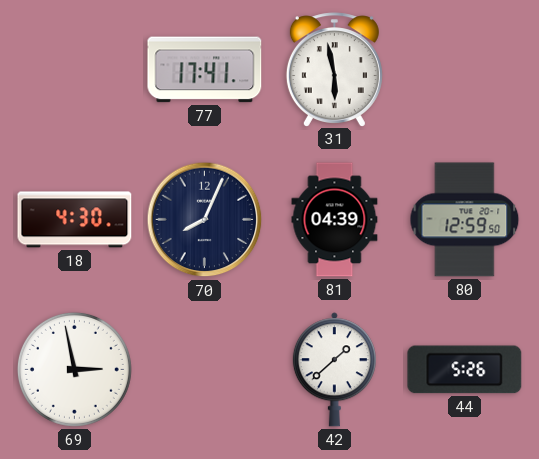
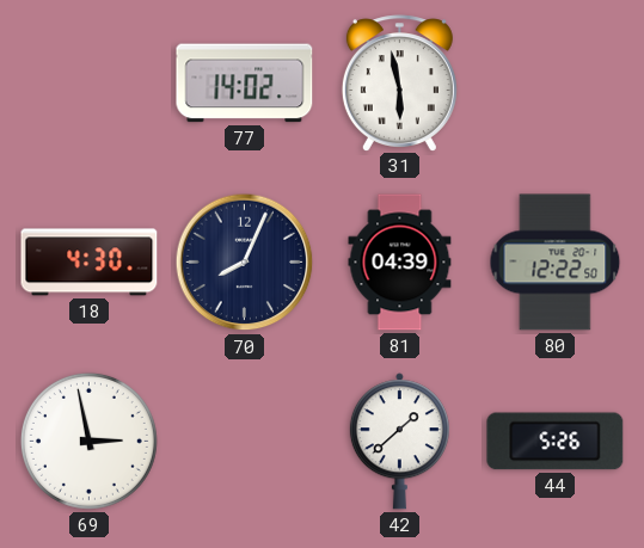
77: 17:41 -> 14:02
80: 12:59 -> 12:22
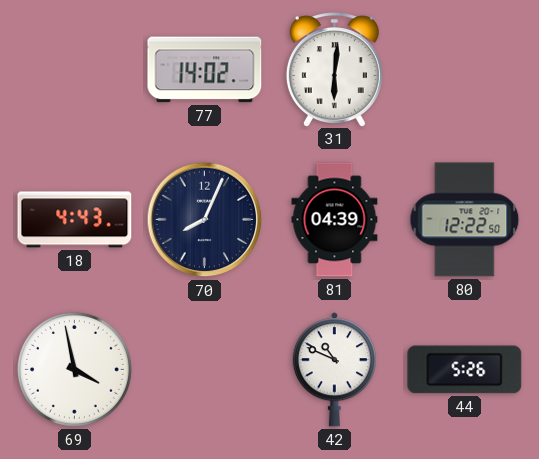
31: 5:58 -> 6:01
18: 4:30 -> 4:43
69: 2:58 -> 3:58
42: 1:38 -> 10:49
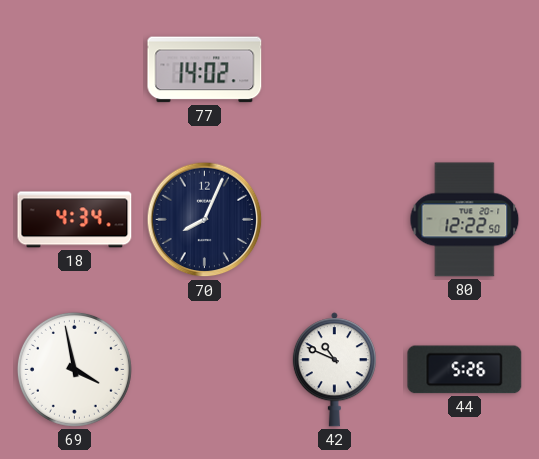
31: 6:01 -> none
18: 4:43 -> 4:34
81: 04:39 -> none
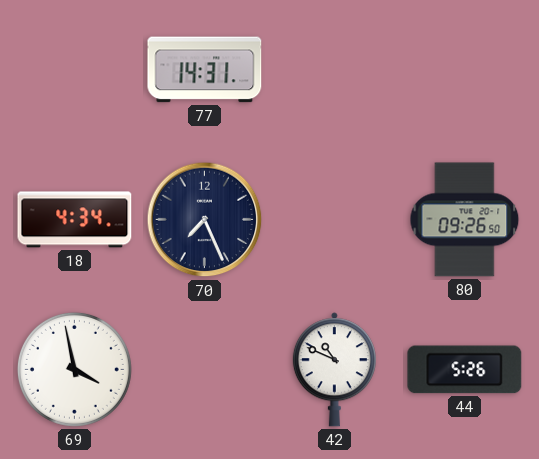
77: 14:02 -> 14:31
70: 8:04 -> 7:26
80: 12:22 -> 09:26
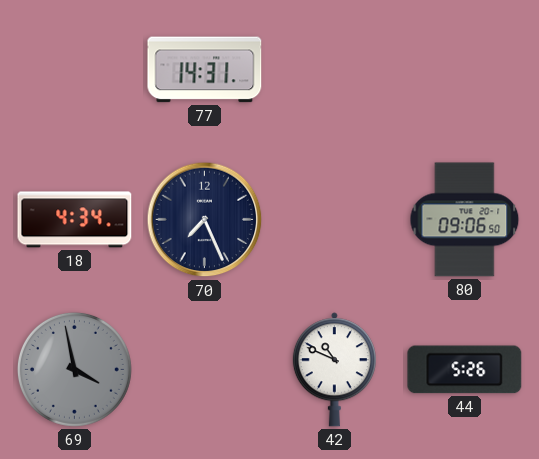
80: 09:26 -> 09:06
69 dial: white -> grey
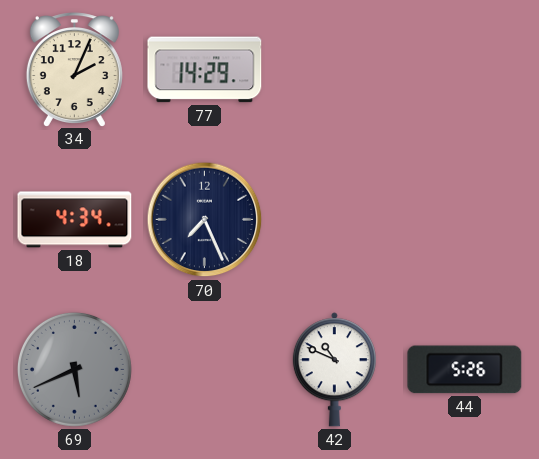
34: none -> 2:04
77: 14:31 -> 14:29
80: 09:06 -> none
69: 3:58 -> 5:41
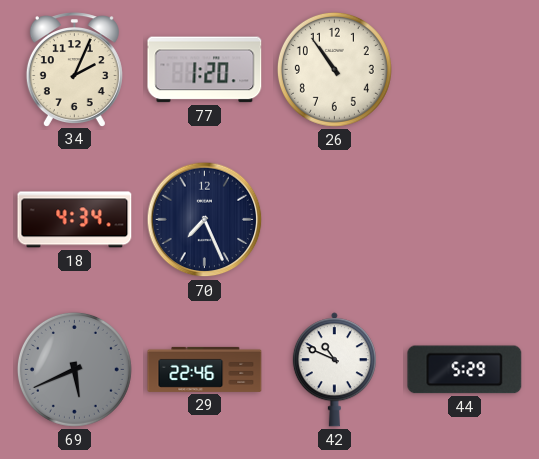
77: 14:29 -> 1:20
26: none -> 10:54
29: none -> 22:46
44: 5:26 -> 5:29
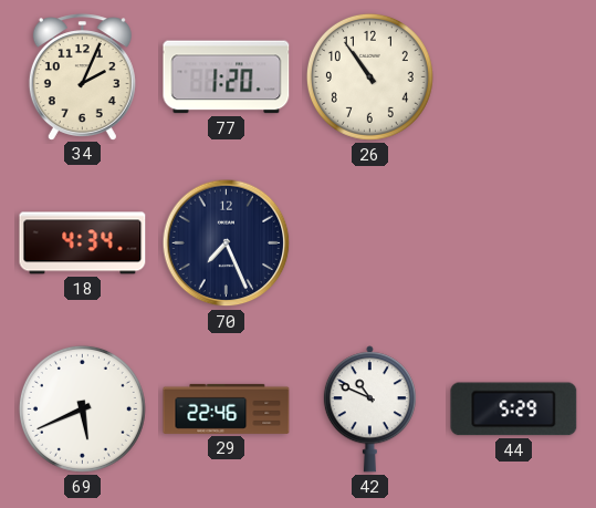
69 dial: grey -> white
